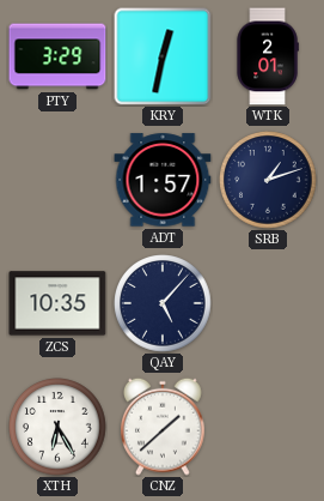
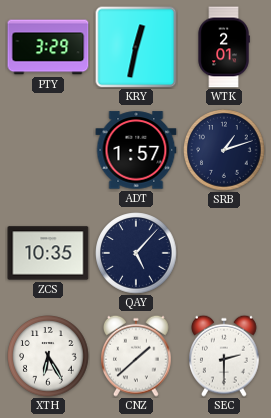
SEC: none -> 2:30
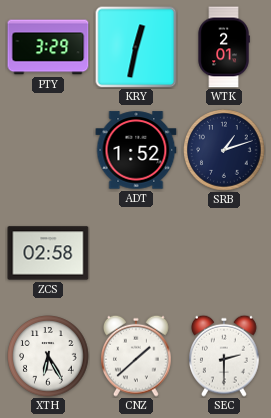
ADT: 1:57 -> 1:52
ZCS: 10:35 -> 02:58
QAY: 5:07 -> none
